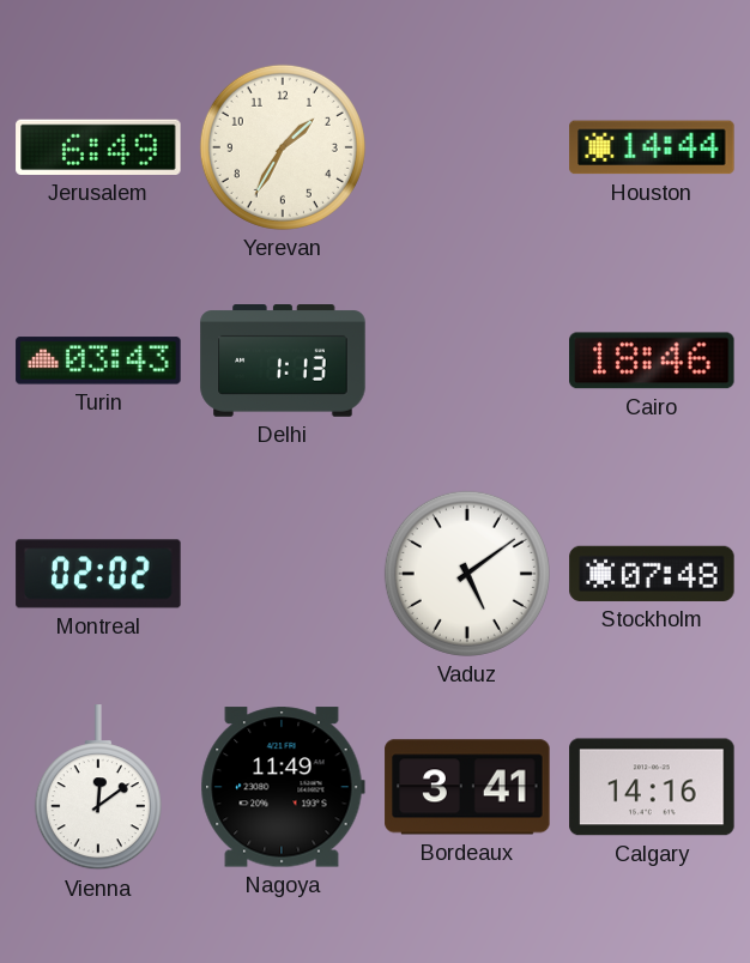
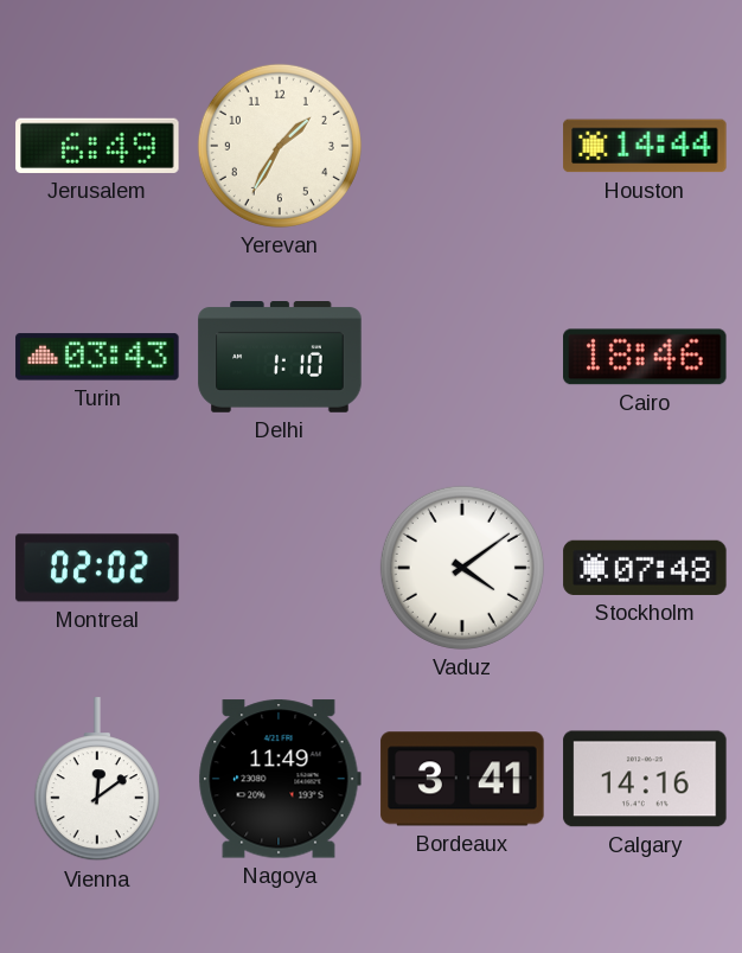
Delhi: 1:13 -> 1:10
Vaduz: 5:09 -> 4:09
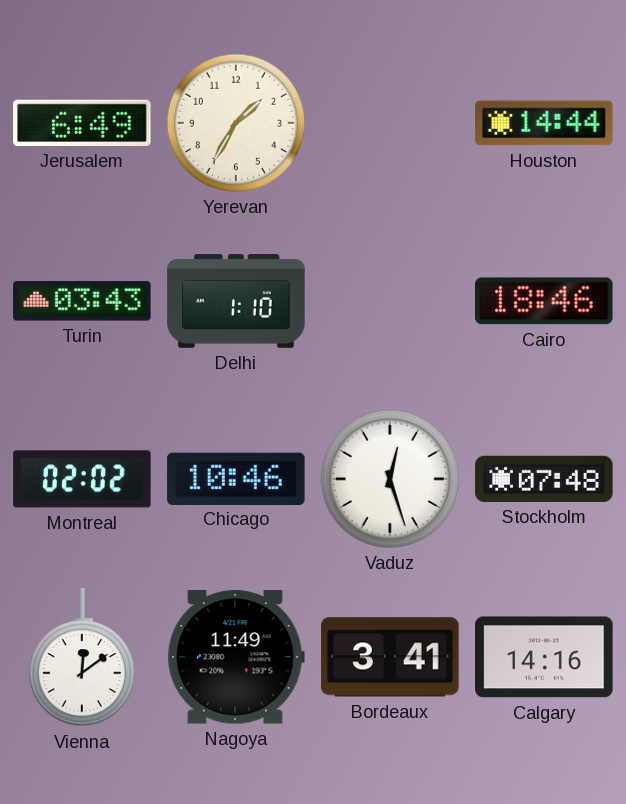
Chicago: none -> 10:46
Vaduz: 4:09 -> 12:27
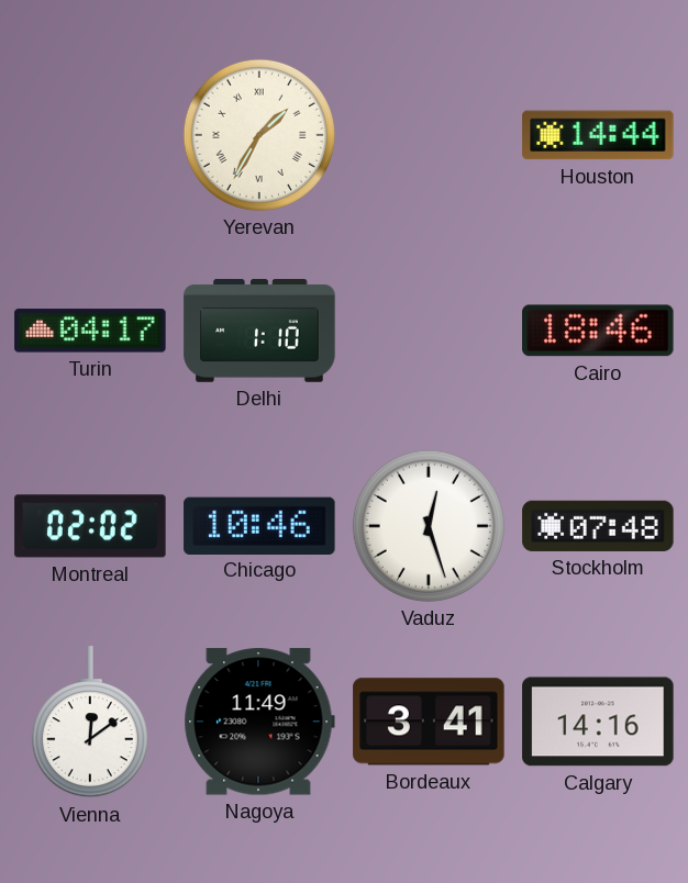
Jerusalem: 6:49 -> none
Yerevan numerals: Arabic -> Roman
Turin: 03:43 -> 04:17
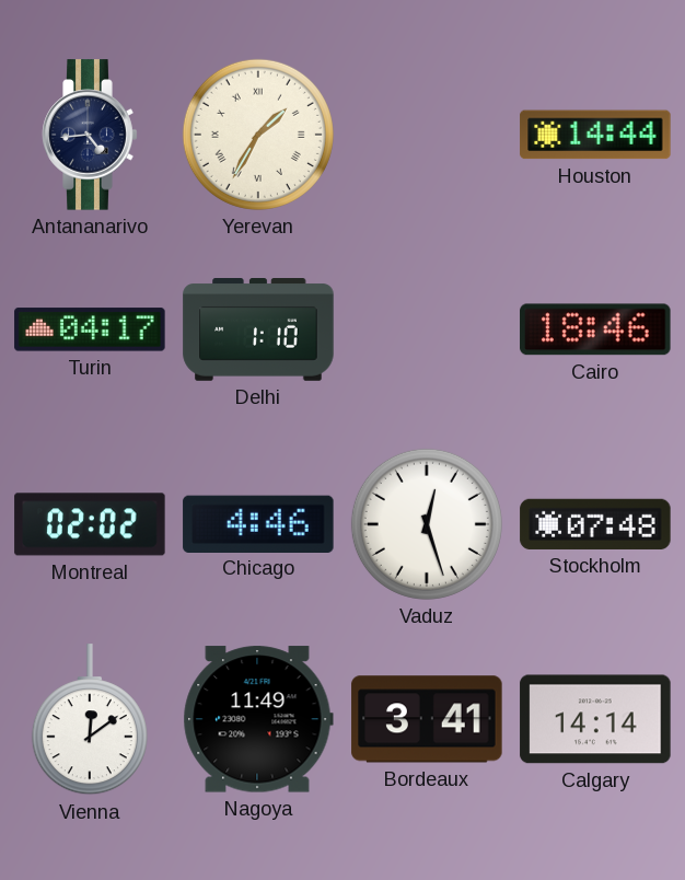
Antananarivo: none -> 4:44
Chicago: 10:46 -> 4:46
Calgary: 14:16 -> 14:14
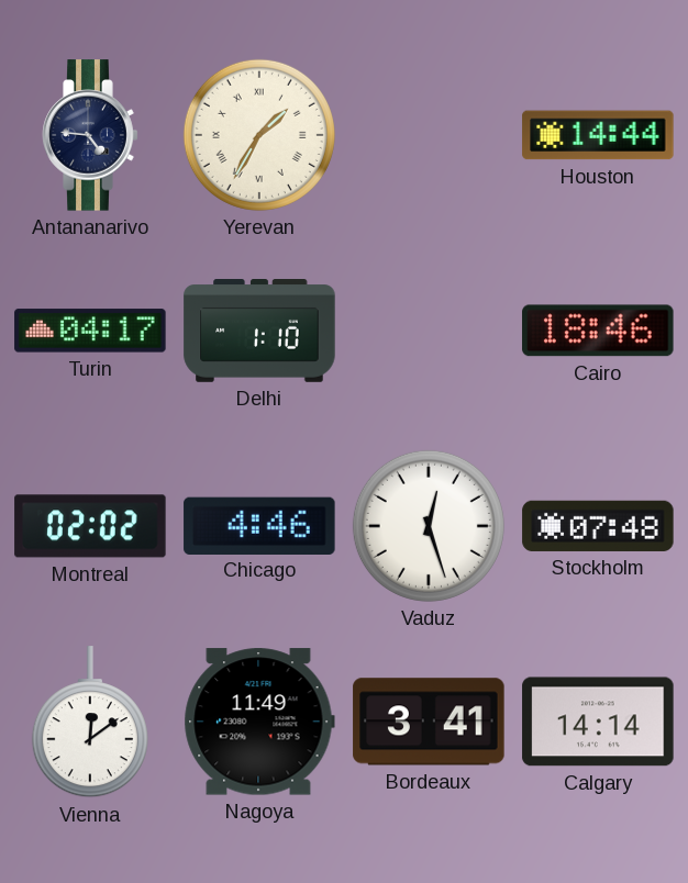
Antananarivo: 4:44 -> 4:46
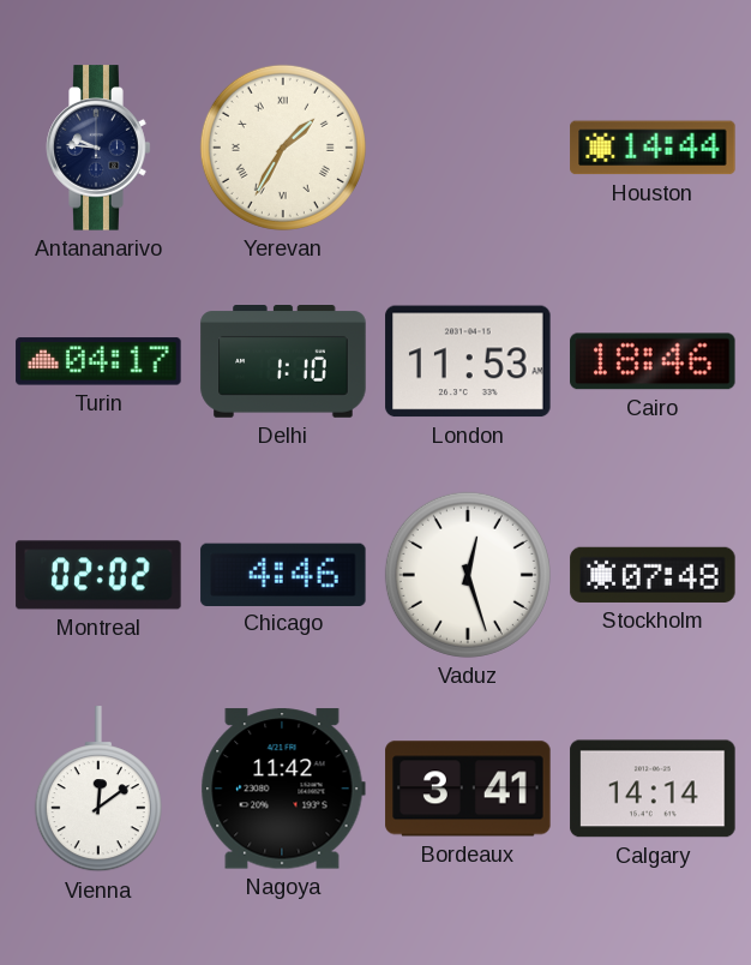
Antananarivo: 4:46 -> 9:46
London: none -> 11:53
Nagoya: 11:49 -> 11:42
